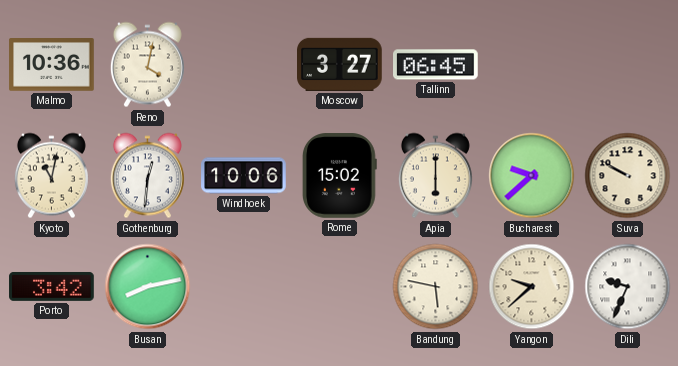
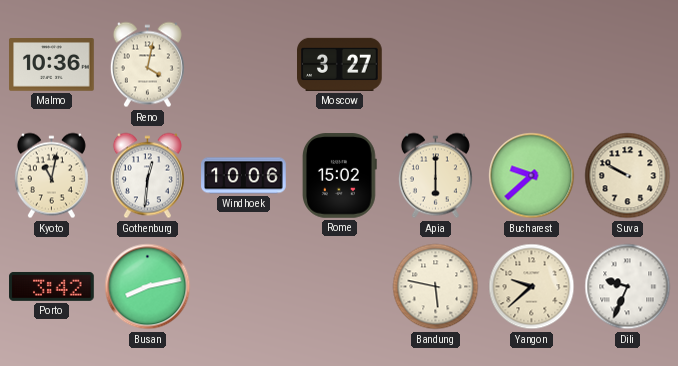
Tallinn: 06:45 -> none
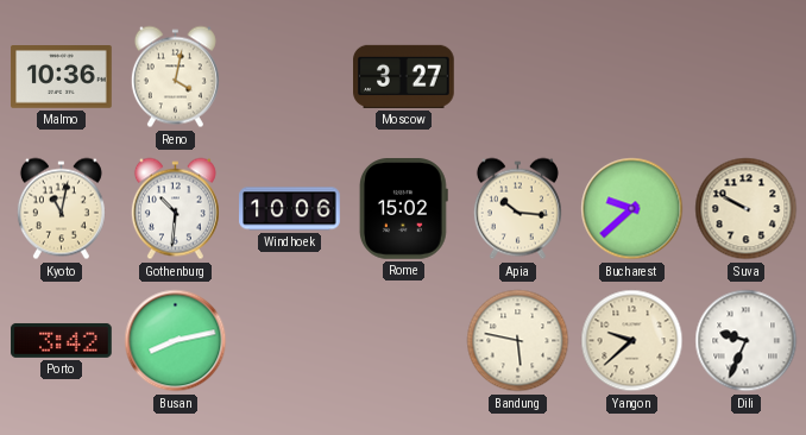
Gothenburg: 12:31 -> 10:31
Apia: 6:00 -> 10:16
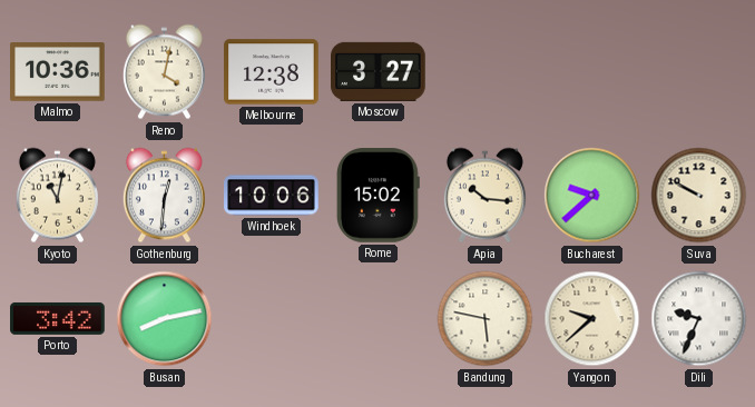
Melbourne: none -> 12:38
Gothenburg: 10:31 -> 12:31
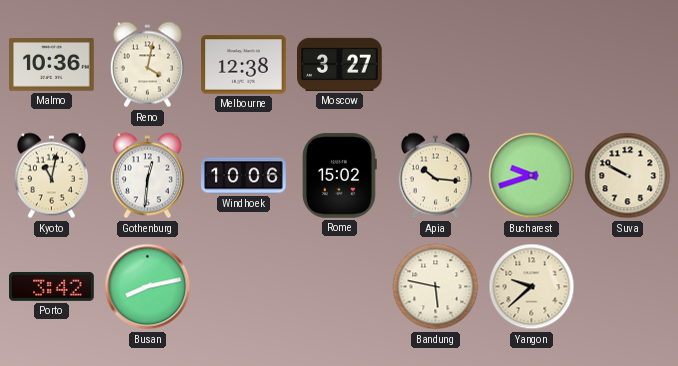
Bucharest: 9:38 -> 9:42
Dili: 9:34 -> none
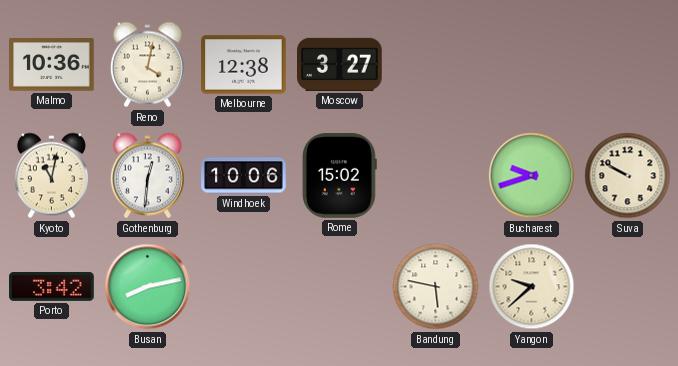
Apia: 10:16 -> none
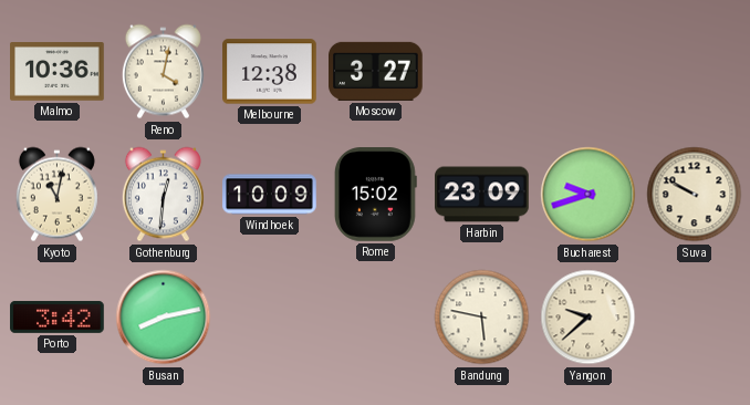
Windhoek: 10:06 -> 10:09
Harbin: none -> 23:09
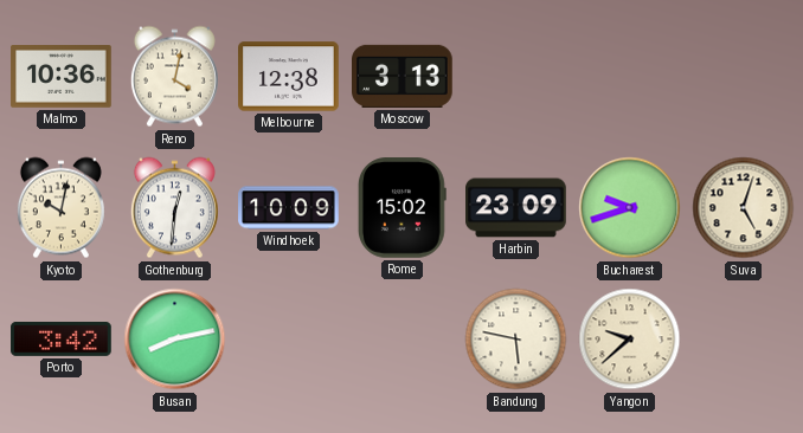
Moscow: 3:27 -> 3:13
Kyoto: 11:02 -> 10:02
Suva: 9:50 -> 5:03
